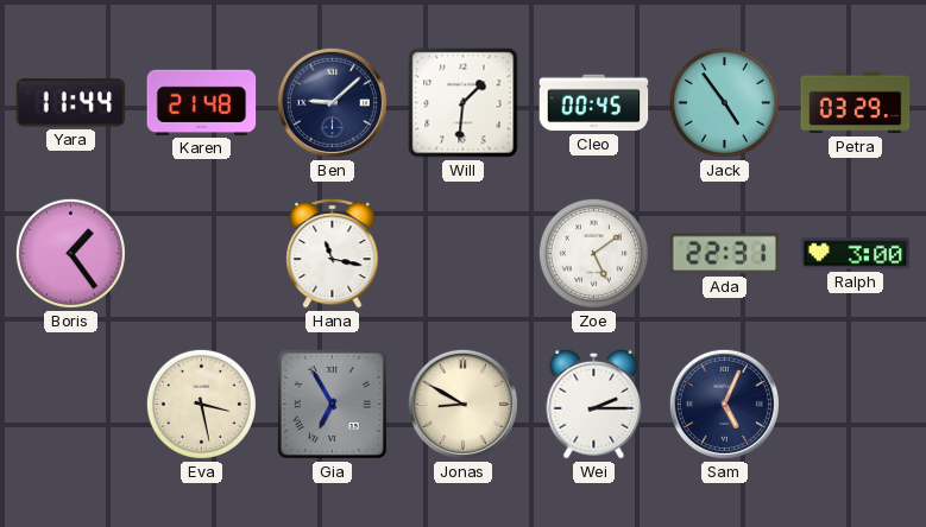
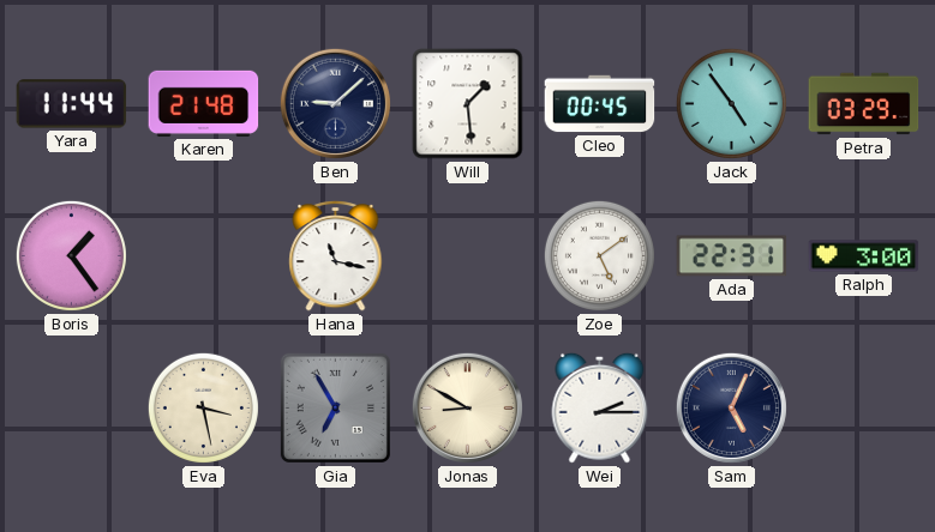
Will: 1:31 -> 1:29
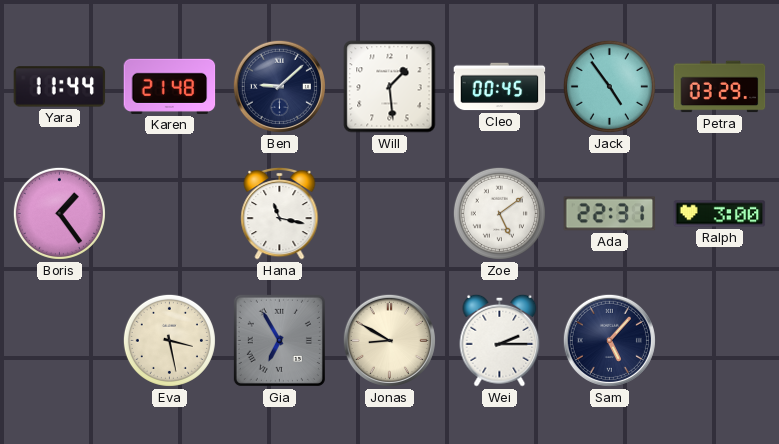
Sam: 5:04 -> 5:07
